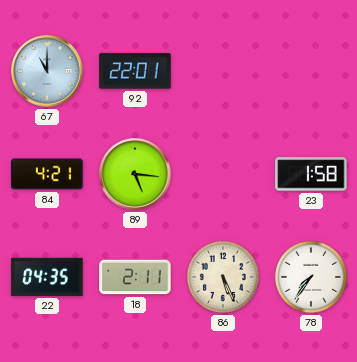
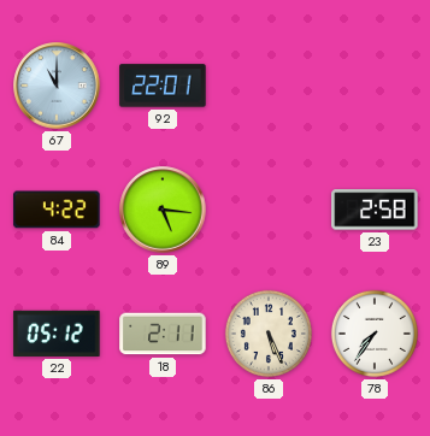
84: 4:21 -> 4:22
23: 1:58 -> 2:58
22: 04:35 -> 05:12
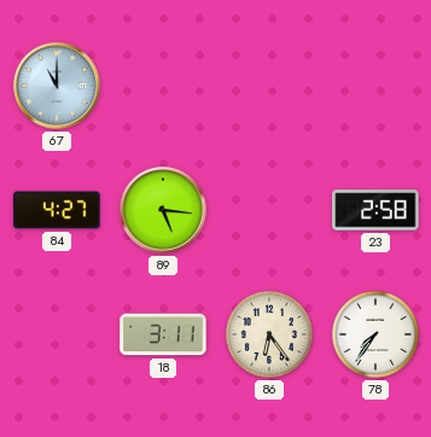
92: 22:01 -> none
84: 4:22 -> 4:27
22: 05:12 -> none
18: 2:11 -> 3:11
86: 5:26 -> 6:24
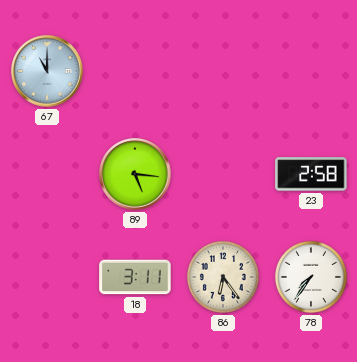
84: 4:27 -> none
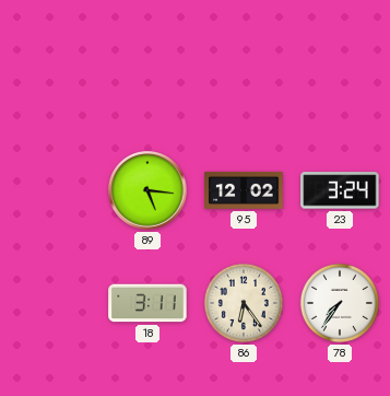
67: 11:00 -> none
95: none -> 12:02
23: 2:58 -> 3:24
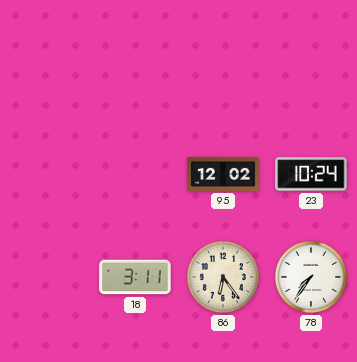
89: 5:16 -> none
23: 3:24 -> 10:24
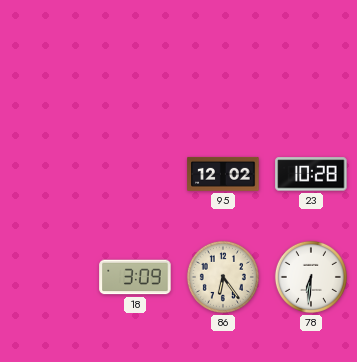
23: 10:24 -> 10:28
18: 3:11 -> 3:09
78: 7:36 -> 6:31
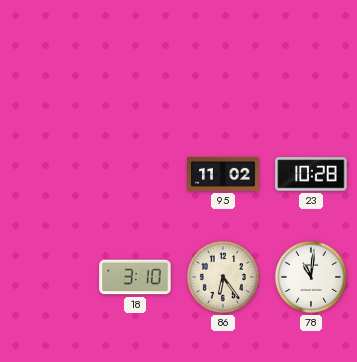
95: 12:02 -> 11:02
18: 3:09 -> 3:10
78: 6:31 -> 11:01
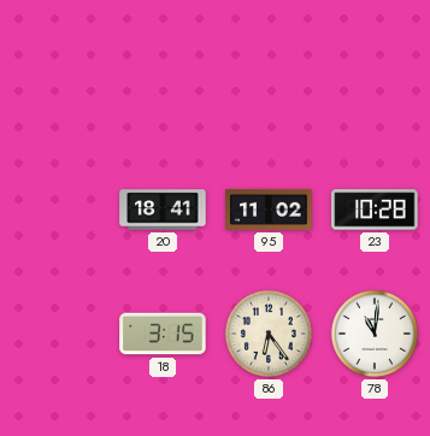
20: none -> 18:41
18: 3:10 -> 3:15
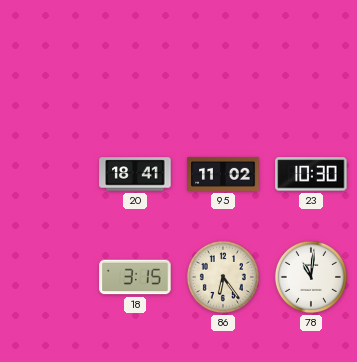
23: 10:28 -> 10:30
